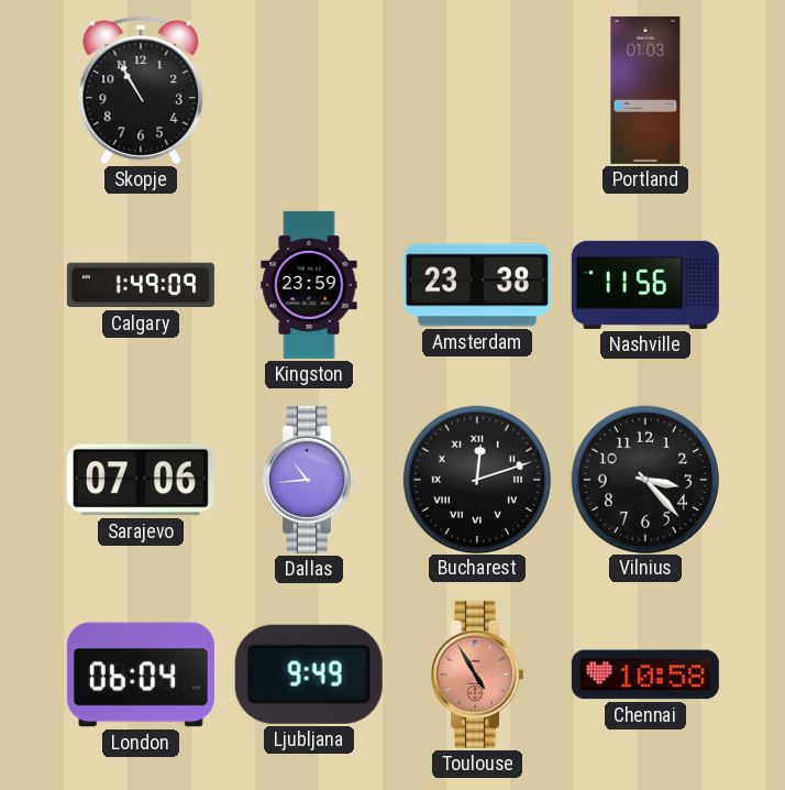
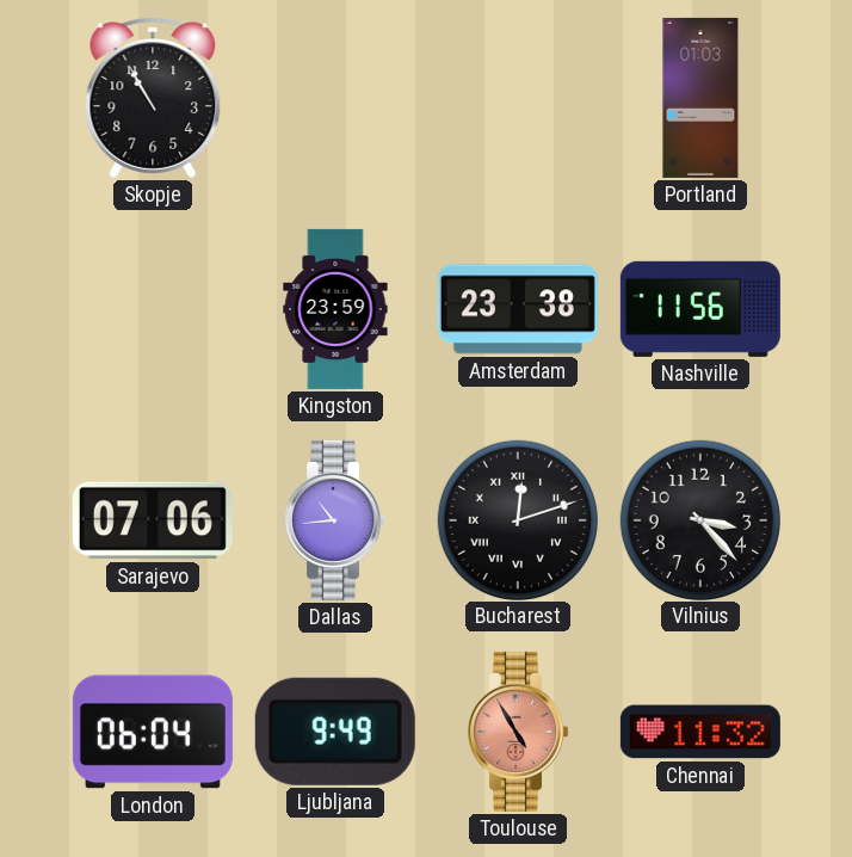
Calgary: 1:49 -> none
Chennai: 10:58 -> 11:32
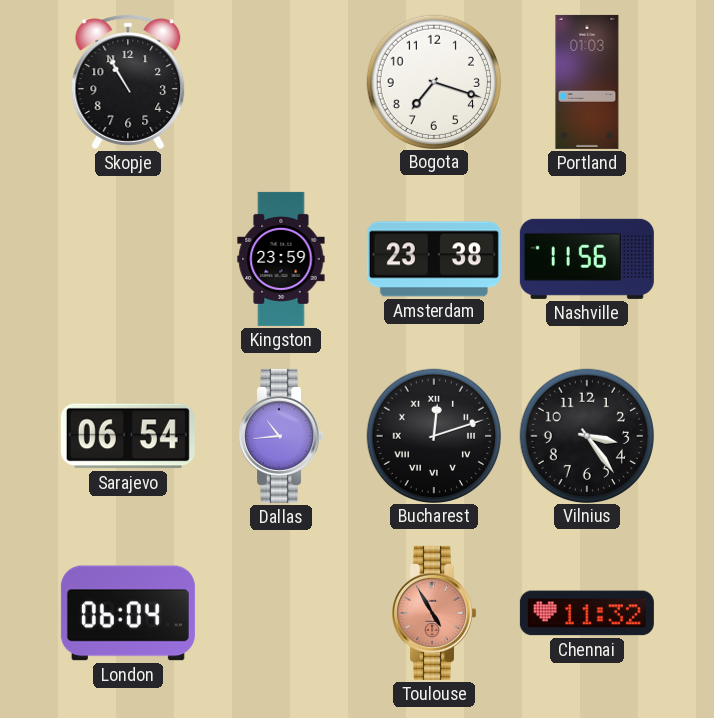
Bogota: none -> 7:18
Sarajevo: 07:06 -> 06:54
Vilnius: 3:23 -> 3:24
Ljubljana: 9:49 -> none
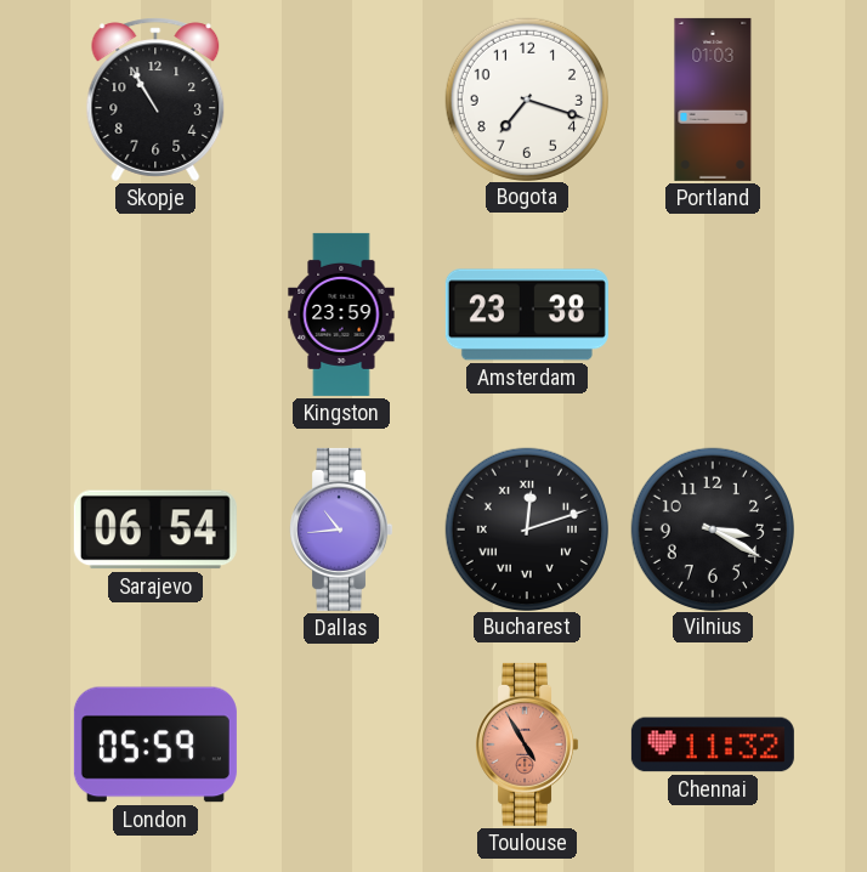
Nashville: 11:56 -> none
Vilnius: 3:24 -> 3:20
London: 06:04 -> 05:59
